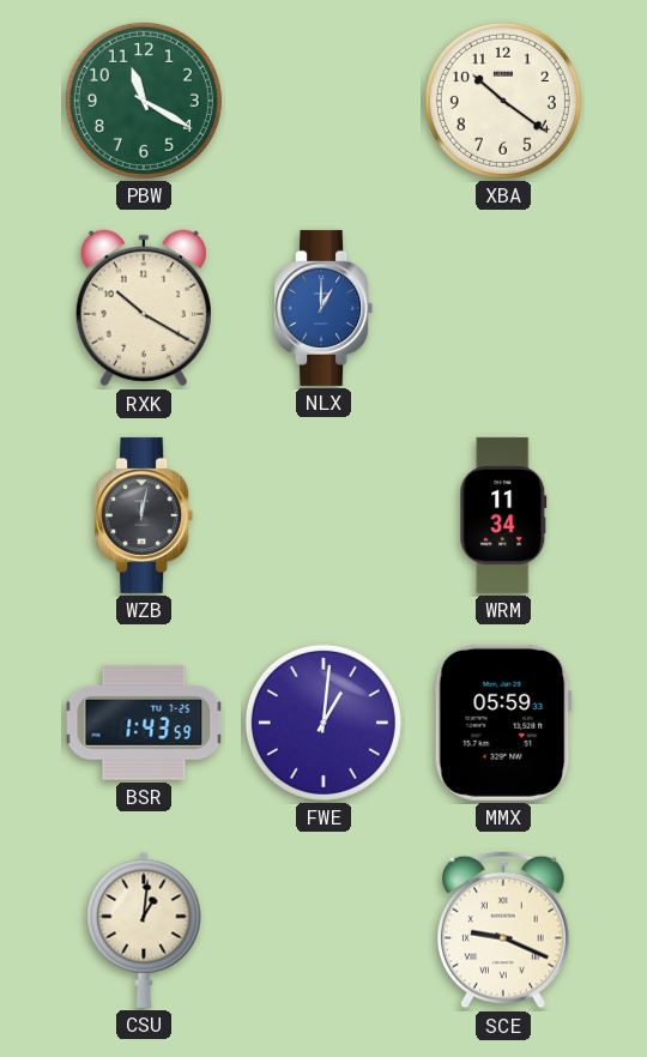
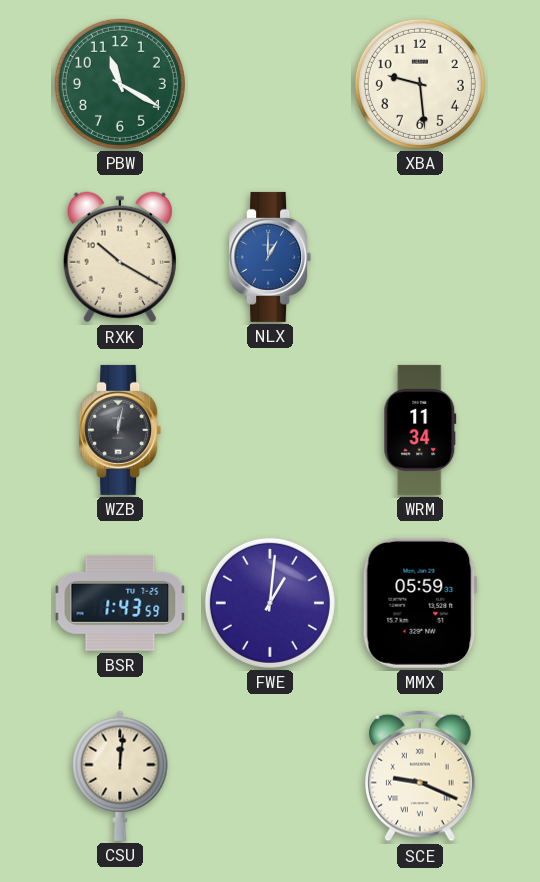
XBA: 10:21 -> 9:29
CSU: 1:01 -> 12:01
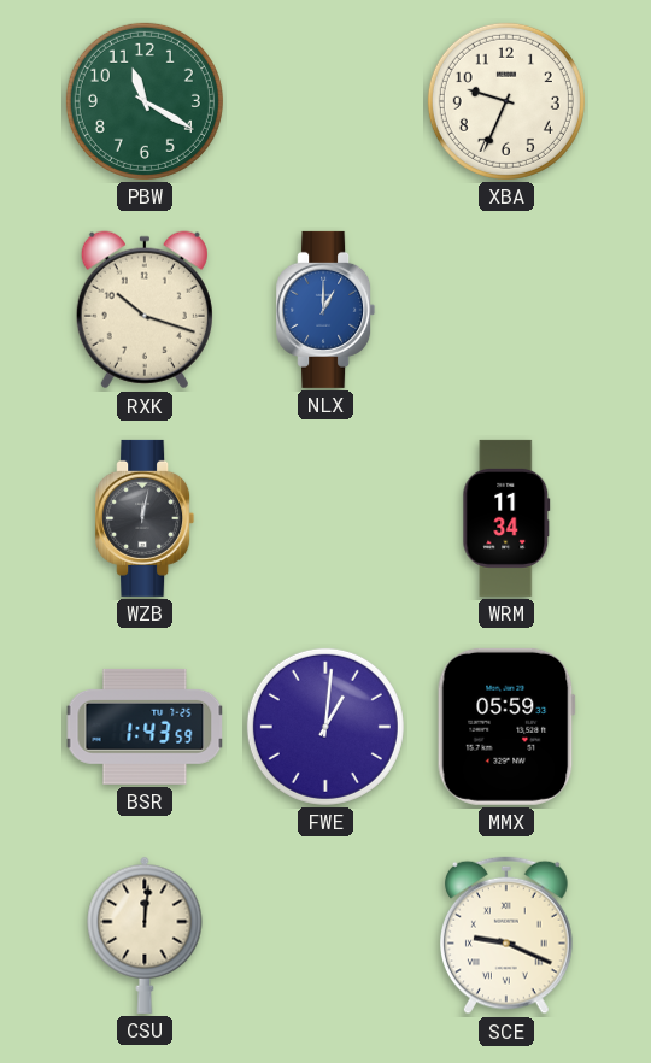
XBA: 9:29 -> 9:34
RXK: 10:20 -> 10:18
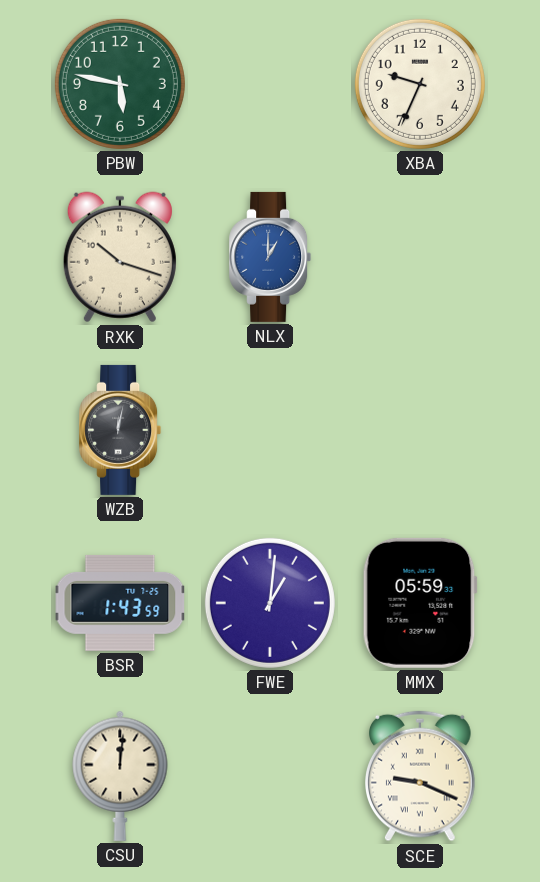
PBW: 11:20 -> 5:47
WRM: 11:34 -> none
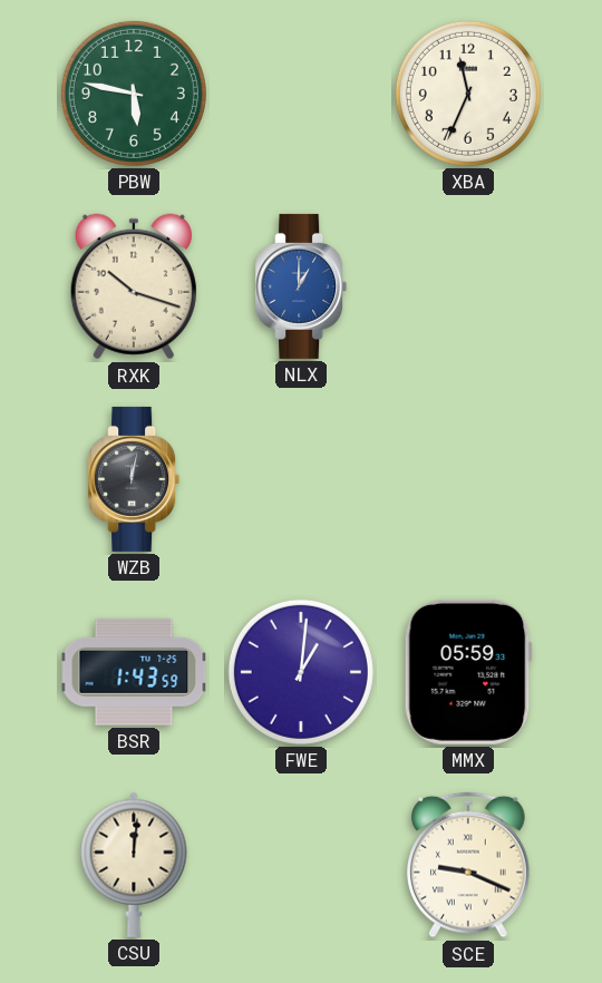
XBA: 9:34 -> 11:34
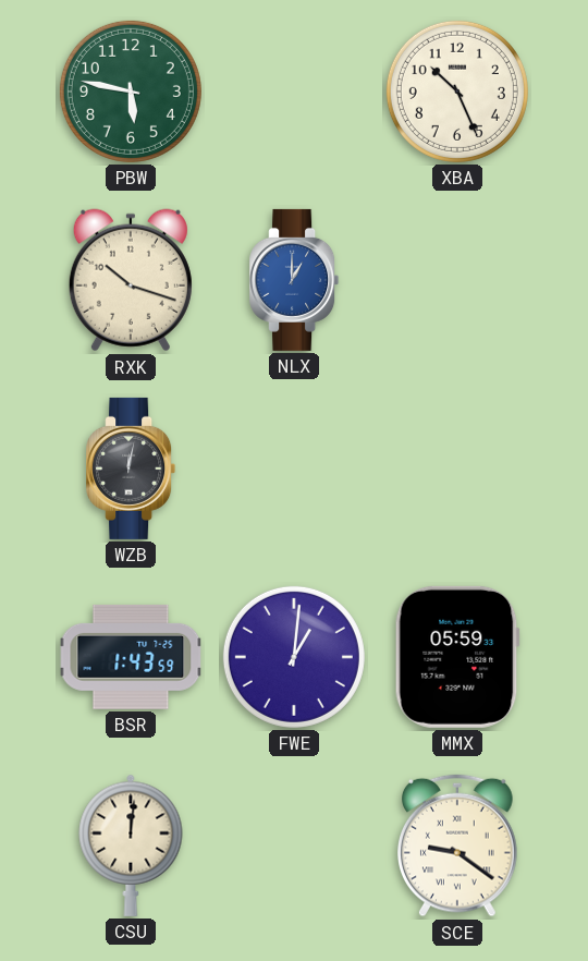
XBA: 11:34 -> 10:26
SCE: 9:19 -> 9:21
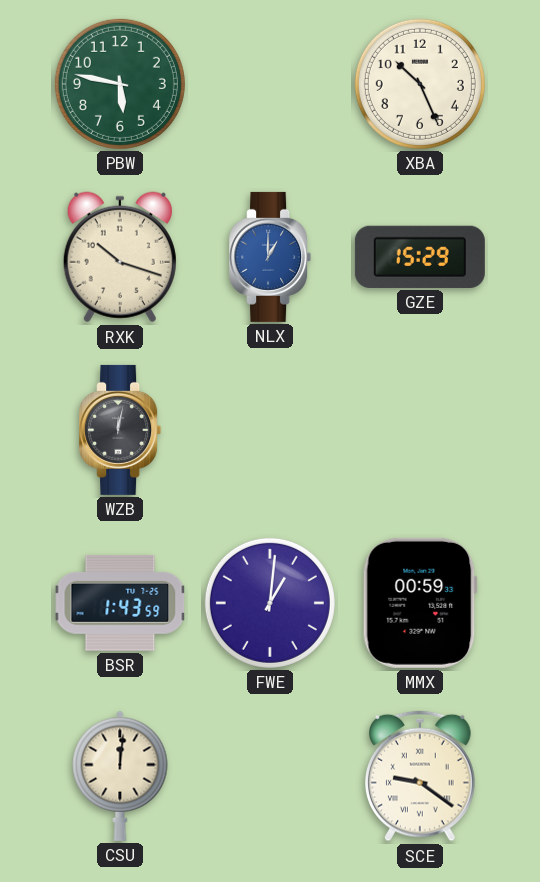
GZE: none -> 15:29
MMX: 05:59 -> 00:59
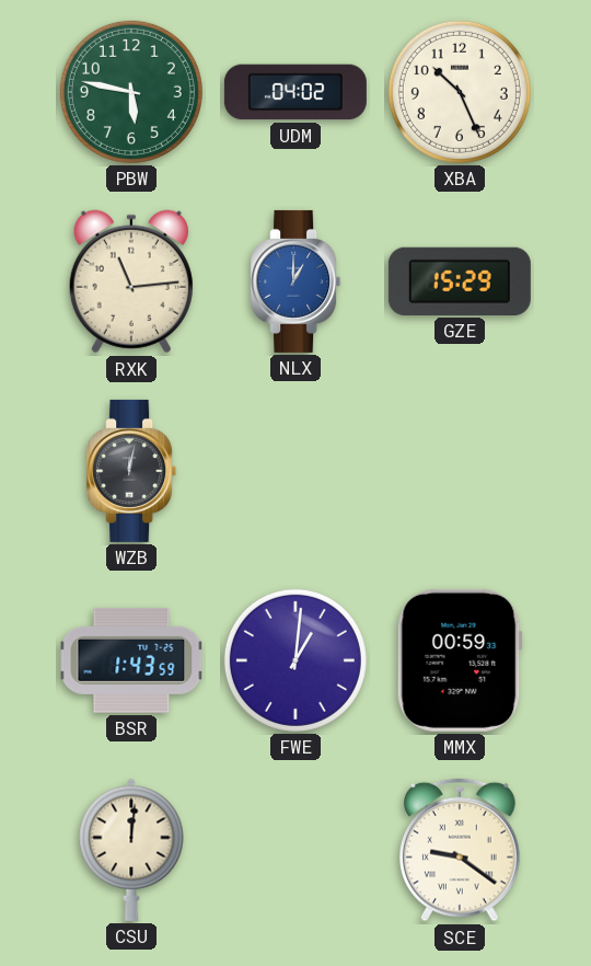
UDM: none -> 04:02
RXK: 10:18 -> 11:14
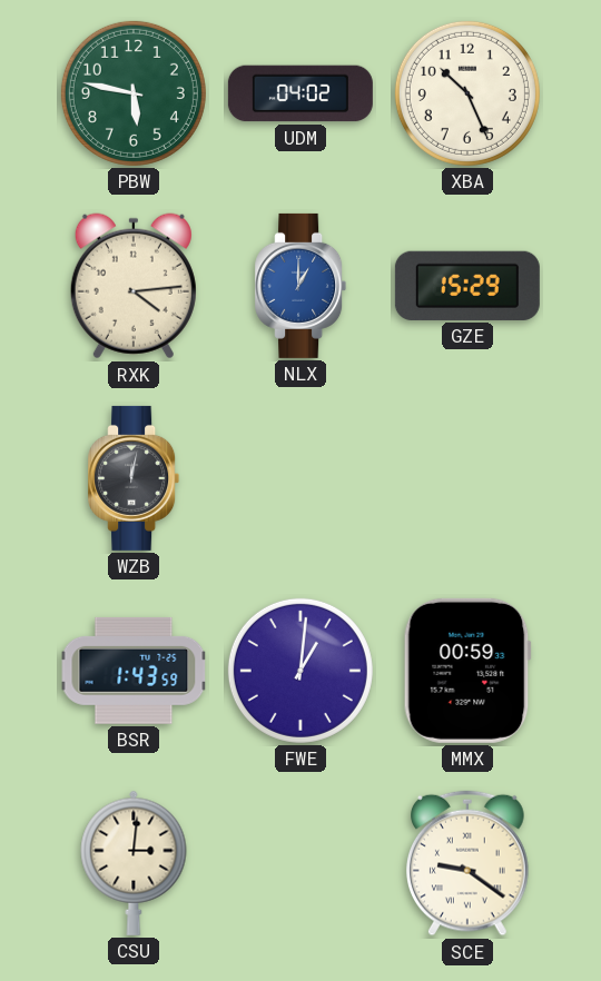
RXK: 11:14 -> 4:14
CSU: 12:01 -> 3:01
